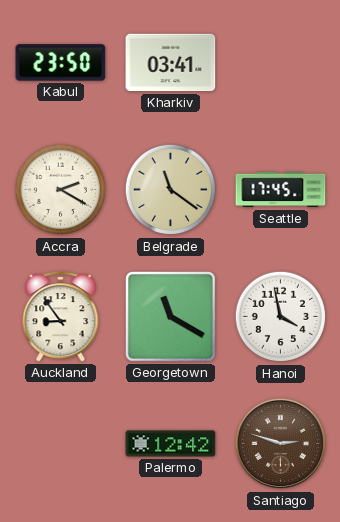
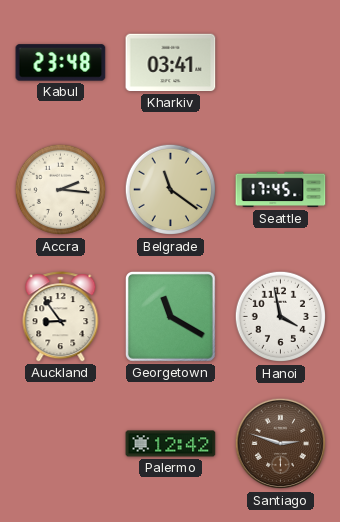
Kabul: 23:50 -> 23:48
Accra: 2:20 -> 2:16
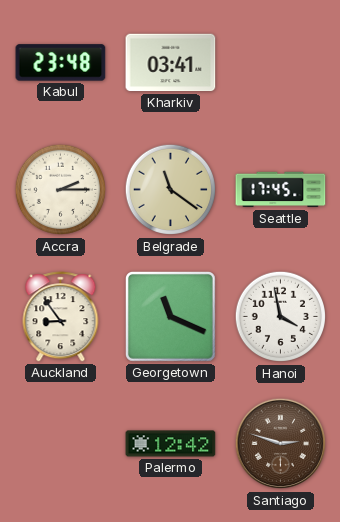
Accra: 2:16 -> 2:15
Georgetown: 11:20 -> 11:19
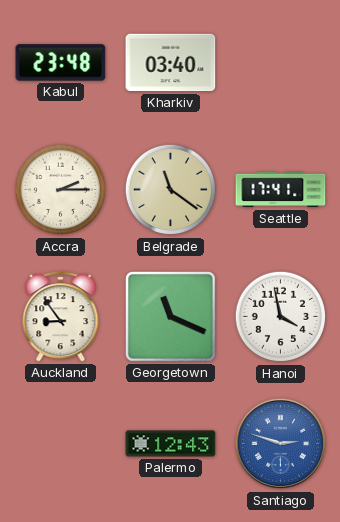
Kharkiv: 03:41 -> 03:40
Seattle: 17:45 -> 17:41
Palermo: 12:42 -> 12:43
Santiago dial: brown -> blue
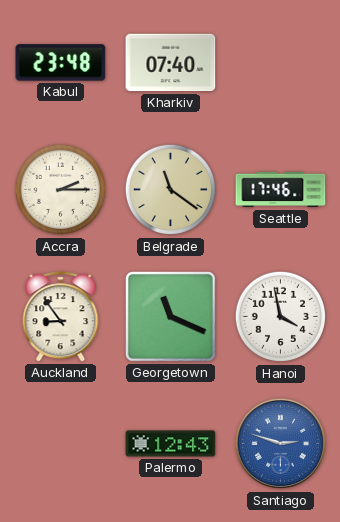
Kharkiv: 03:40 -> 07:40
Seattle: 17:41 -> 17:46
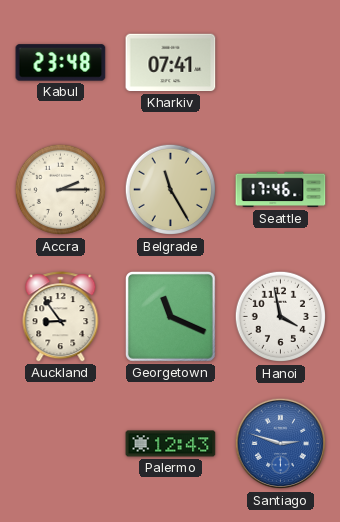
Kharkiv: 07:40 -> 07:41
Belgrade: 11:21 -> 11:25
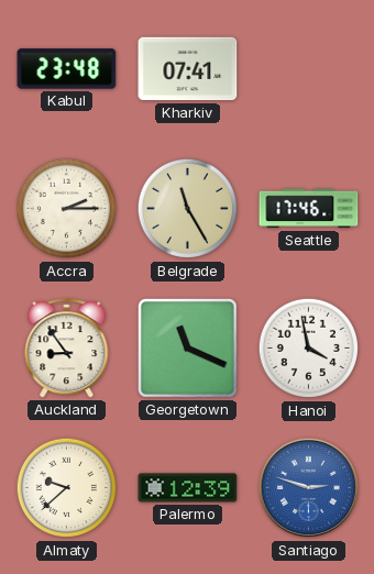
Almaty: none -> 9:38
Palermo: 12:43 -> 12:39
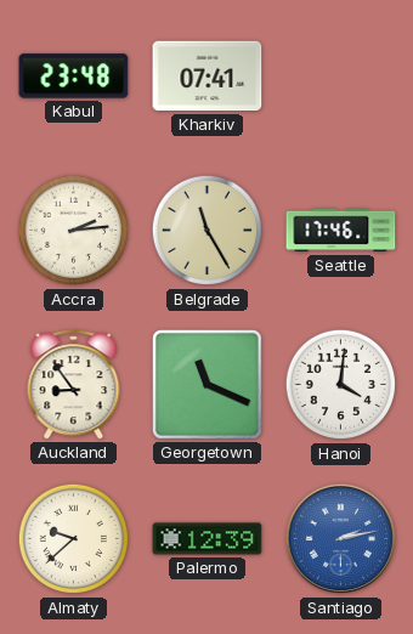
Accra: 2:15 -> 2:14
Hanoi: 3:58 -> 4:01
Santiago: 2:48 -> 2:13
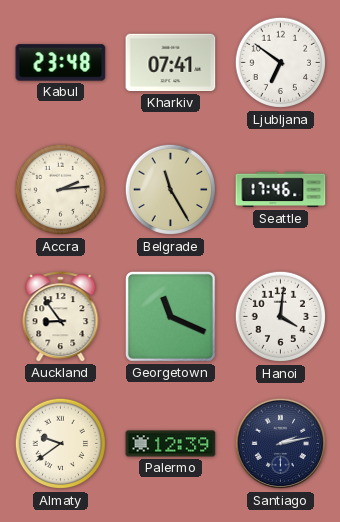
Ljubljana: none -> 6:51
Almaty: 9:38 -> 9:39
Santiago dial: blue -> navy
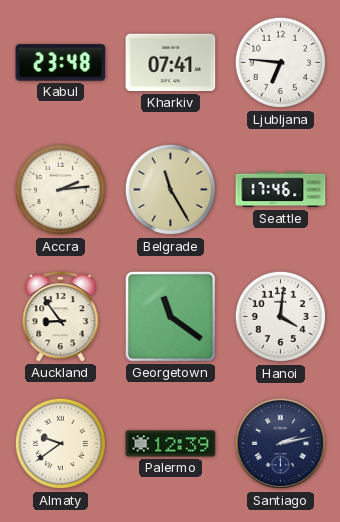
Ljubljana: 6:51 -> 6:46
Georgetown: 11:19 -> 11:21
